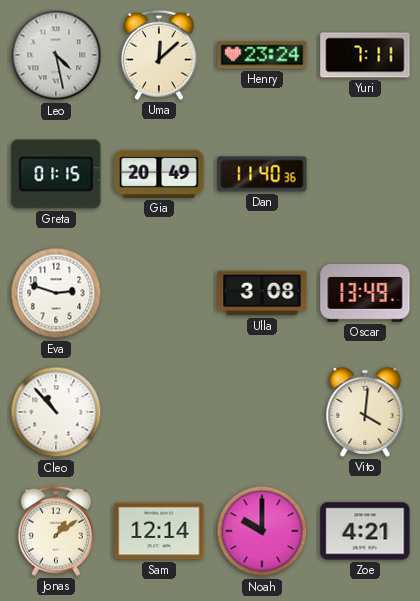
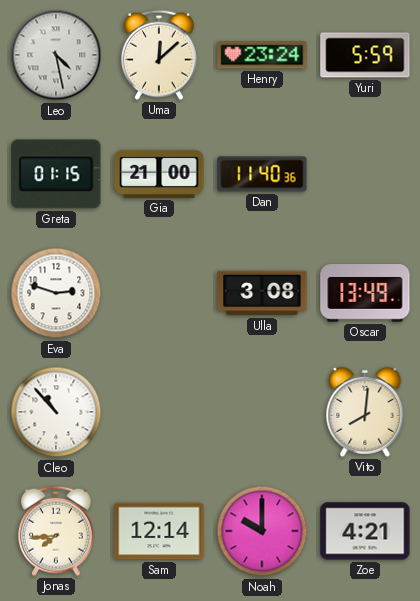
Yuri: 7:11 -> 5:59
Gia: 20:49 -> 21:00
Vito: 4:01 -> 8:01
Jonas: 1:09 -> 7:44
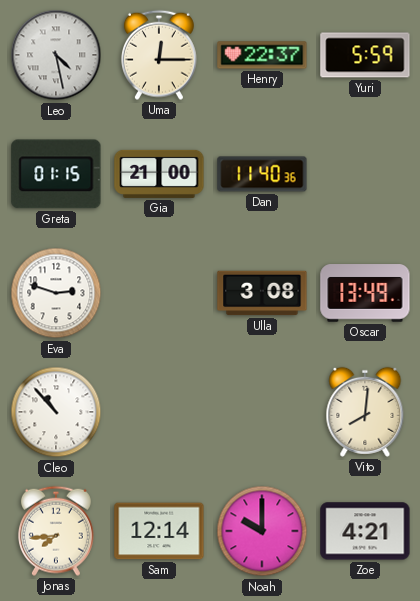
Uma: 12:08 -> 12:15
Henry: 23:24 -> 22:37
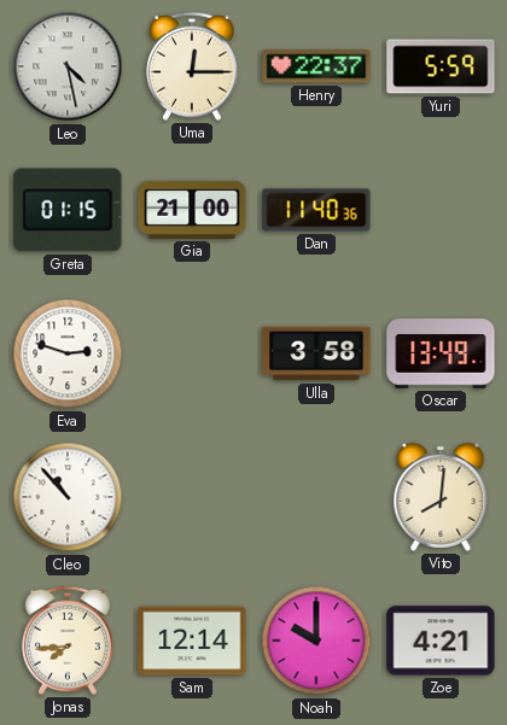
Ulla: 3:08 -> 3:58
